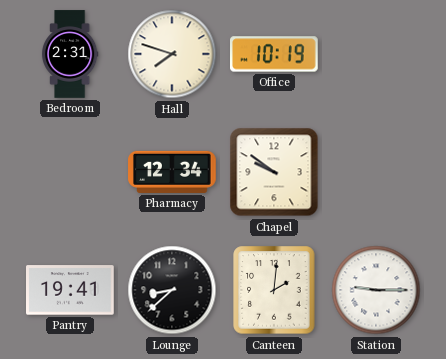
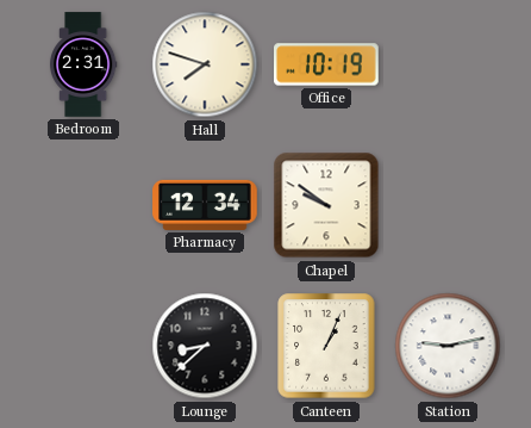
Pantry: 19:41 -> none
Canteen: 2:01 -> 1:04
Station: 9:15 -> 9:13
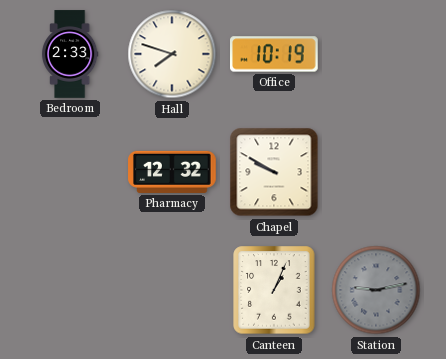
Bedroom: 2:31 -> 2:33
Pharmacy: 12:34 -> 12:32
Chapel: 9:51 -> 9:50
Lounge: 8:38 -> none
Station dial: white -> grey
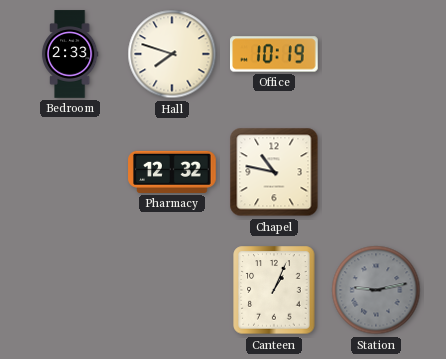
Chapel: 9:50 -> 10:47
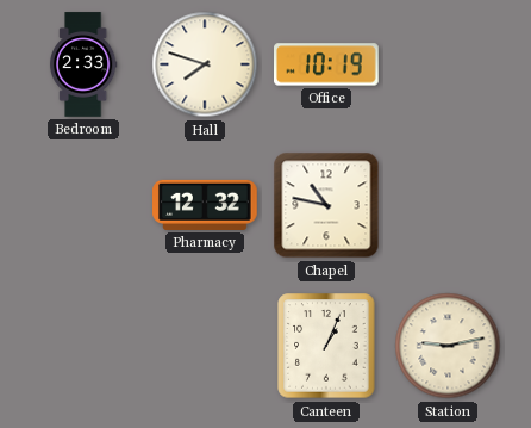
Station dial: grey -> cream
